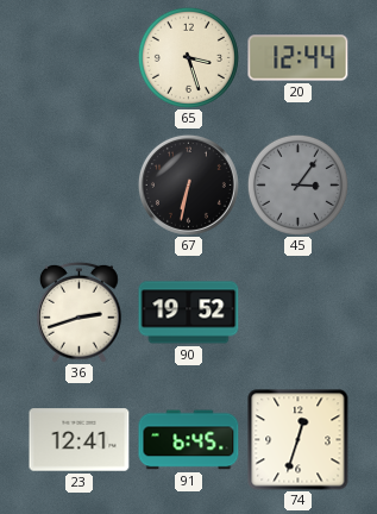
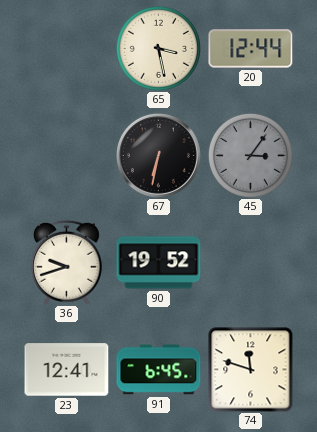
65: 3:27 -> 3:28
36: 2:42 -> 9:42
74: 12:33 -> 11:48
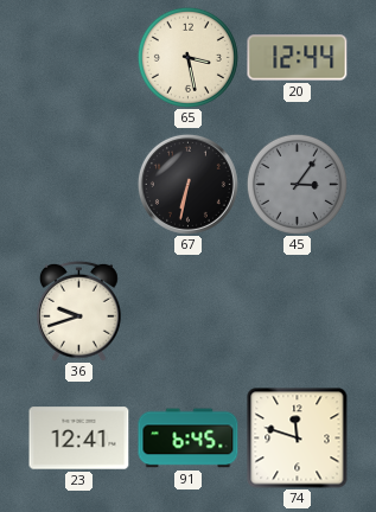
90: 19:52 -> none
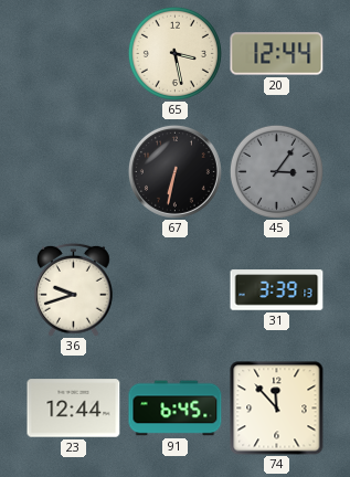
31: none -> 3:39
23: 12:41 -> 12:44
74: 11:48 -> 11:53
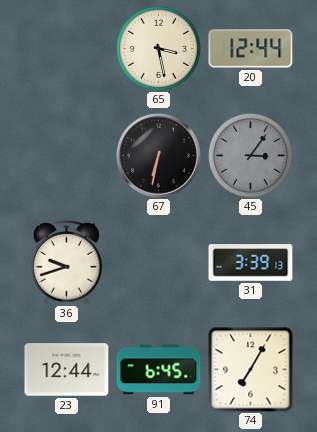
74: 11:53 -> 7:05
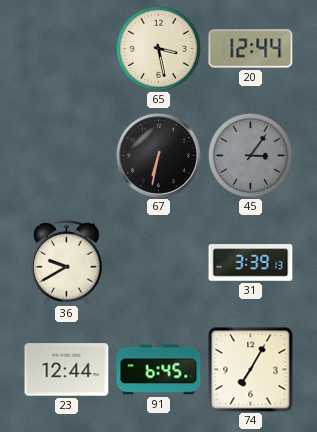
36: 9:42 -> 9:40
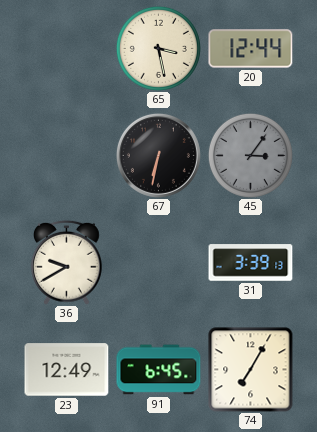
23: 12:44 -> 12:49
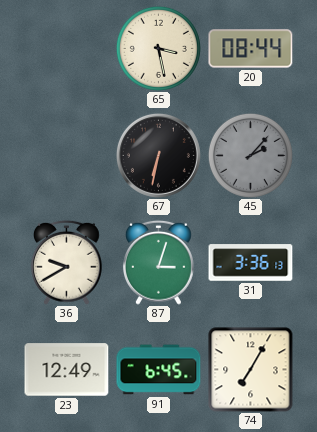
20: 12:44 -> 08:44
45: 3:06 -> 2:07
87: none -> 3:03
31: 3:39 -> 3:36
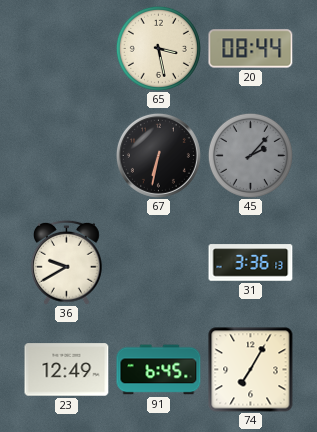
87: 3:03 -> none
